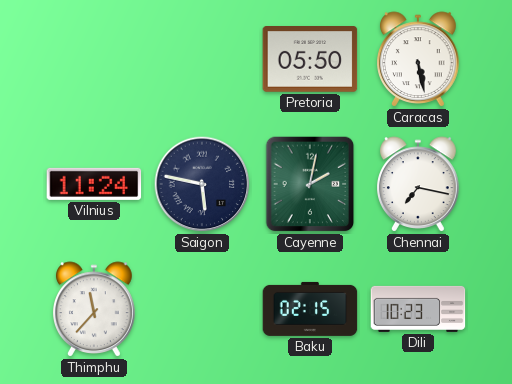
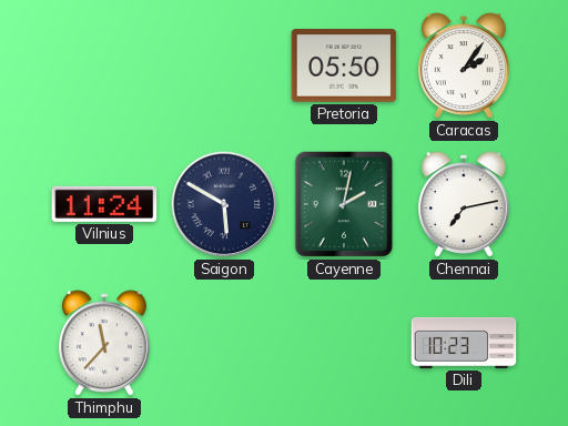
Caracas: 5:28 -> 2:06
Saigon: 5:47 -> 5:50
Chennai: 7:17 -> 7:13
Baku: 02:15 -> none
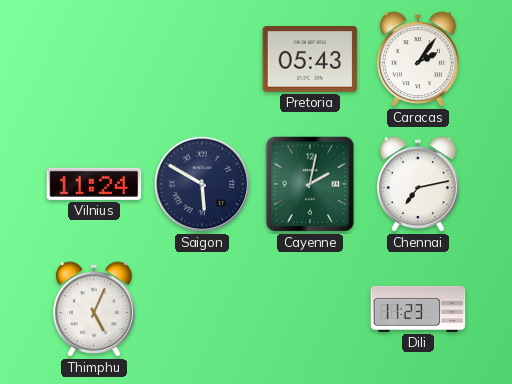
Pretoria: 05:50 -> 05:43
Thimphu: 11:37 -> 5:04
Dili: 10:23 -> 11:23
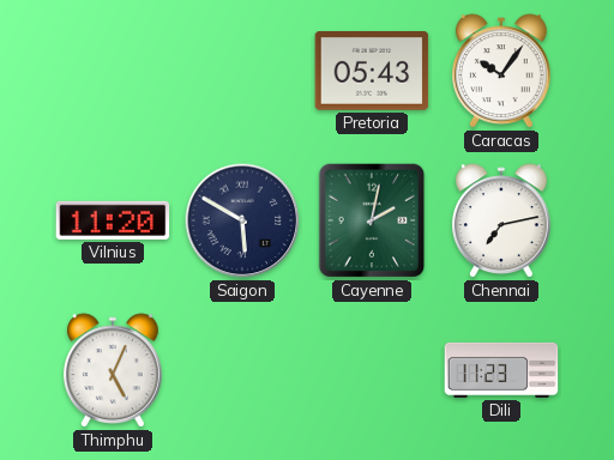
Caracas: 2:06 -> 10:06
Vilnius: 11:24 -> 11:20
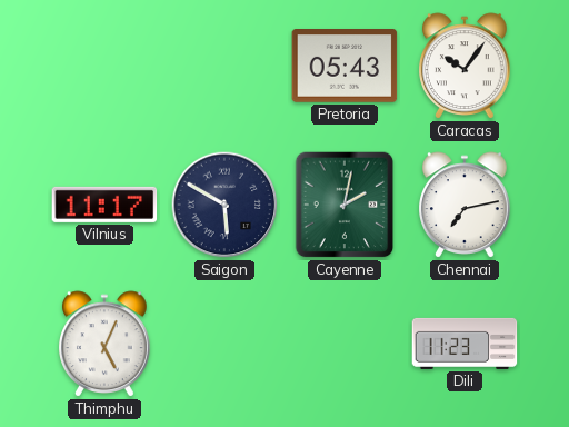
Vilnius: 11:20 -> 11:17
